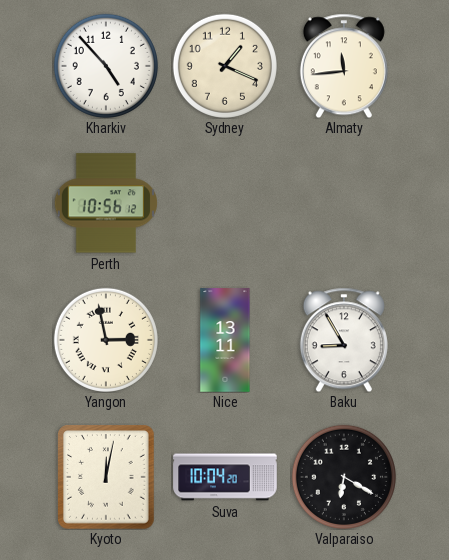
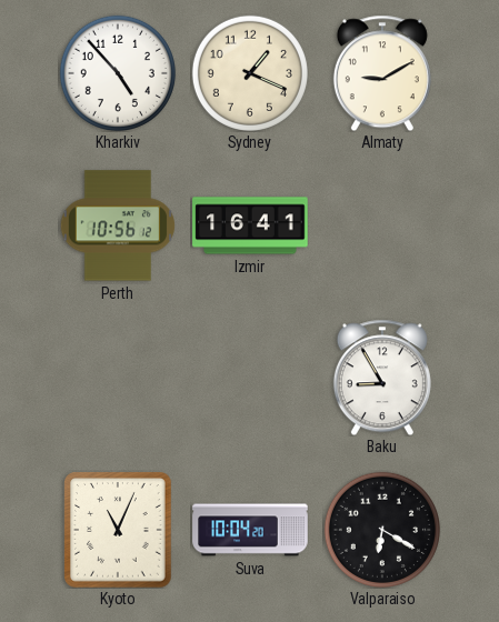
Almaty: 11:44 -> 9:10
Izmir: none -> 16:41
Yangon: 2:58 -> none
Nice: 13:11 -> none
Kyoto: 12:02 -> 11:04
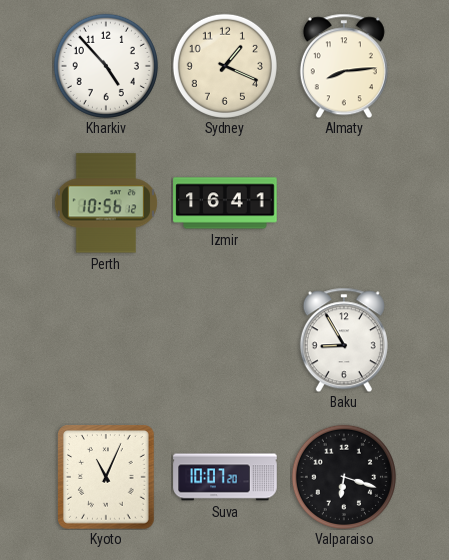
Almaty: 9:10 -> 8:14
Suva: 10:04 -> 10:07
Valparaiso: 6:20 -> 6:18
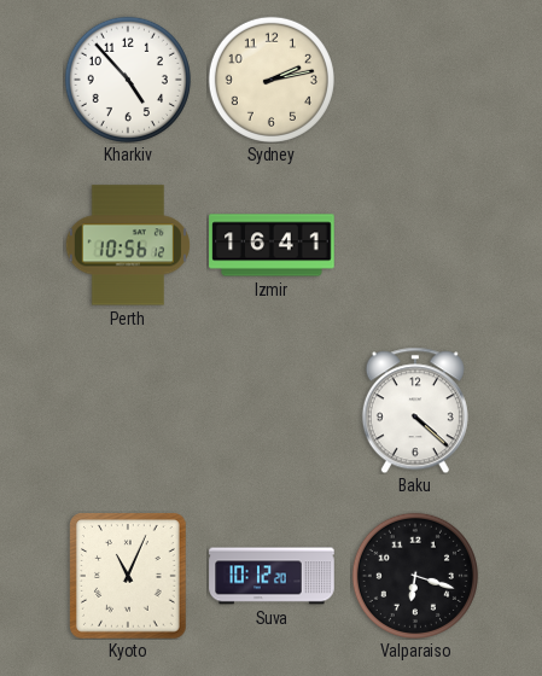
Sydney: 1:19 -> 2:13
Almaty: 8:14 -> none
Baku: 8:55 -> 4:22
Suva: 10:07 -> 10:12
